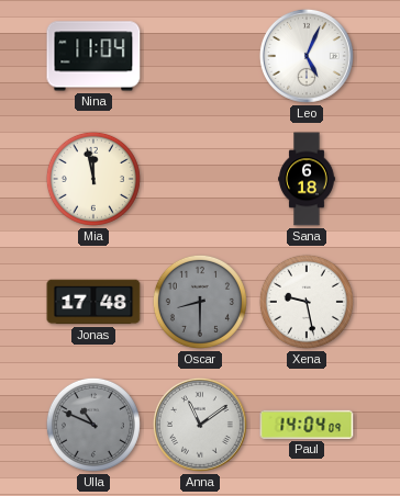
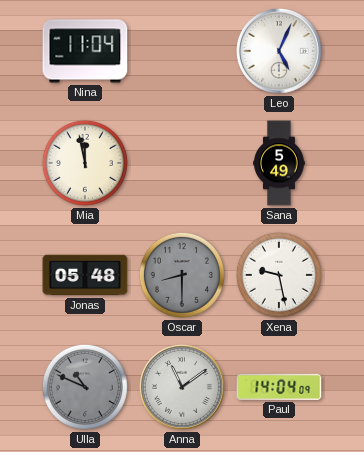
Sana: 6:18 -> 5:49
Jonas: 17:48 -> 05:48
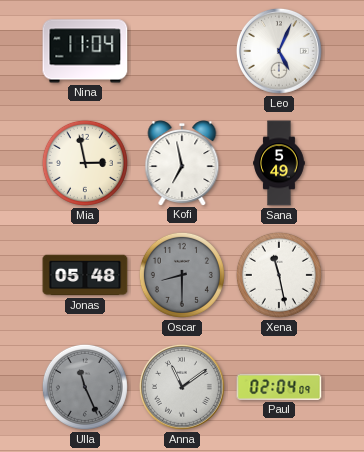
Mia: 11:58 -> 2:58
Kofi: none -> 6:58
Xena: 9:28 -> 11:28
Ulla: 10:49 -> 11:26
Paul: 14:04 -> 02:04
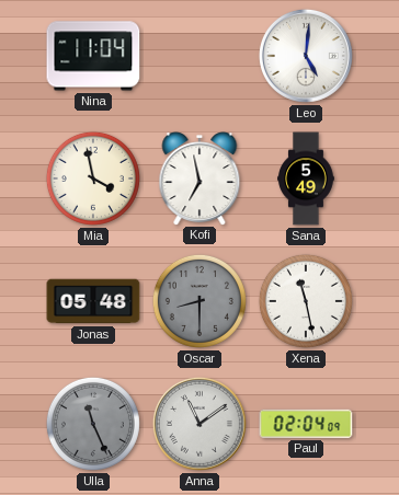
Leo: 5:04 -> 5:01
Mia: 2:58 -> 3:58
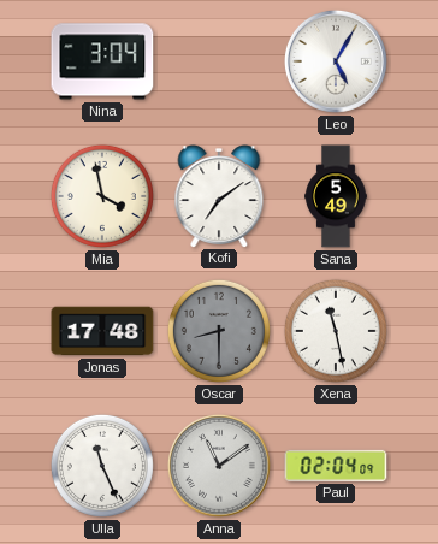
Nina: 11:04 -> 3:04
Leo: 5:01 -> 5:05
Kofi: 6:58 -> 7:09
Jonas: 05:48 -> 17:48
Ulla dial: grey -> white
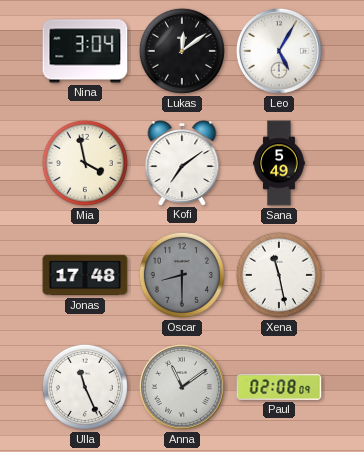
Lukas: none -> 12:09
Paul: 02:04 -> 02:08
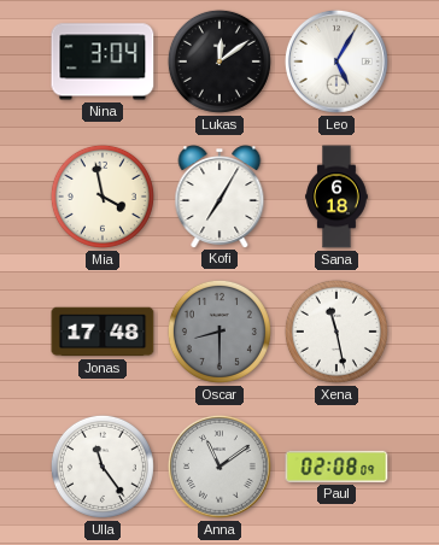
Kofi: 7:09 -> 7:05
Sana: 5:49 -> 6:18
Ulla: 11:26 -> 11:24
